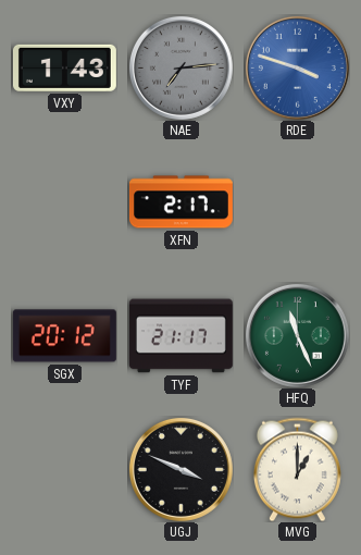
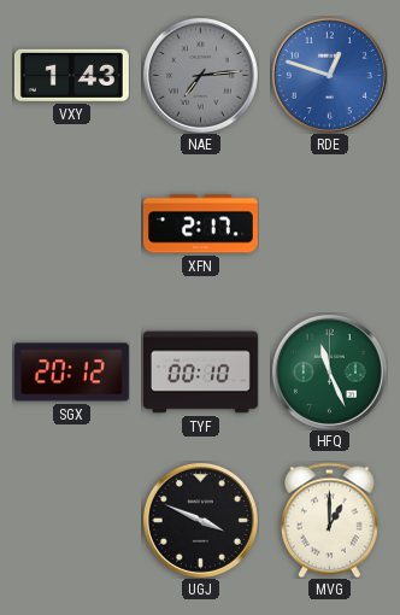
RDE: 3:48 -> 12:48
TYF: 21:17 -> 00:10
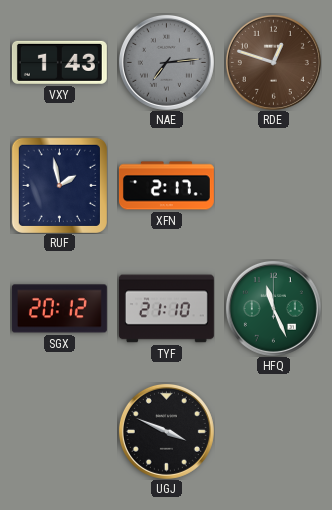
RDE dial: blue -> brown
RUF: none -> 1:58
TYF: 00:10 -> 21:10
MVG: 1:00 -> none
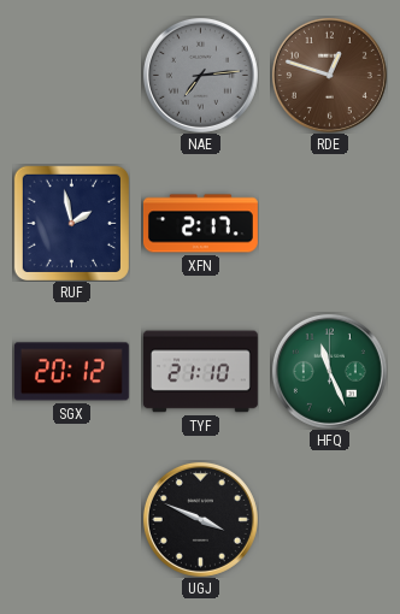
VXY: 1:43 -> none
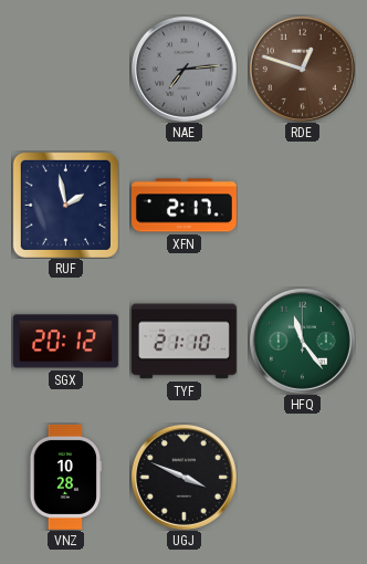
HFQ: 11:26 -> 11:24
VNZ: none -> 10:28
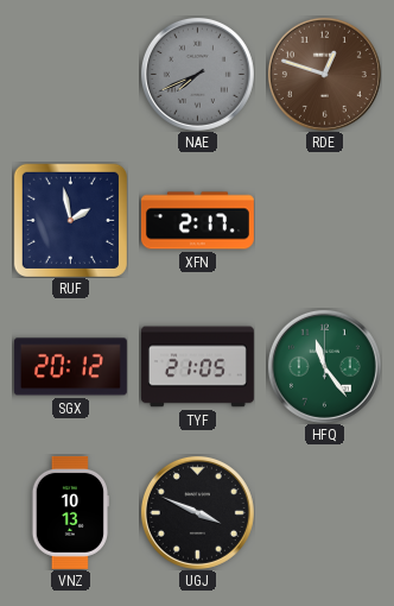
NAE: 7:14 -> 7:41
TYF: 21:10 -> 21:05
VNZ: 10:28 -> 10:13
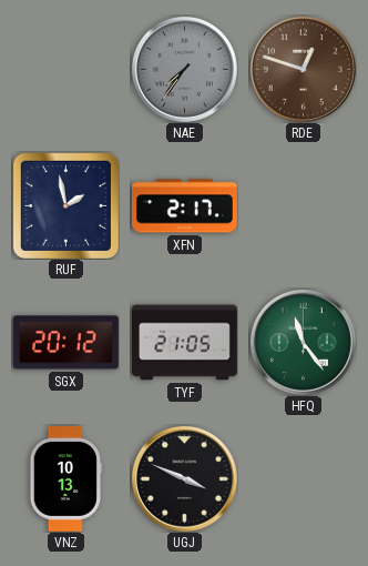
NAE: 7:41 -> 7:36
